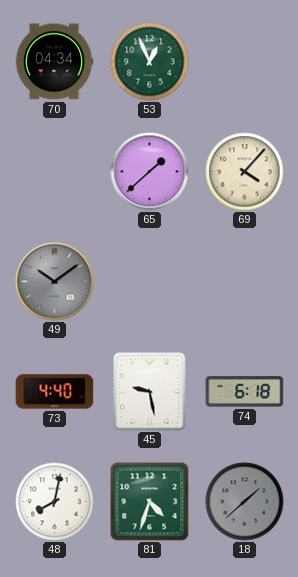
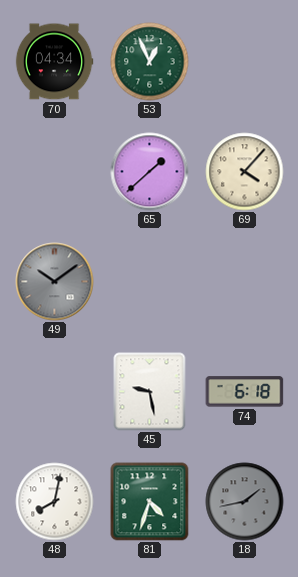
73: 4:40 -> none
18: 1:38 -> 1:43
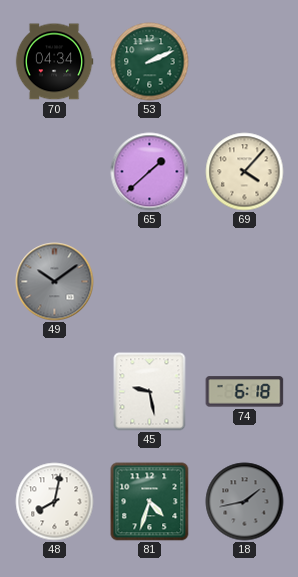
53: 12:56 -> 2:11
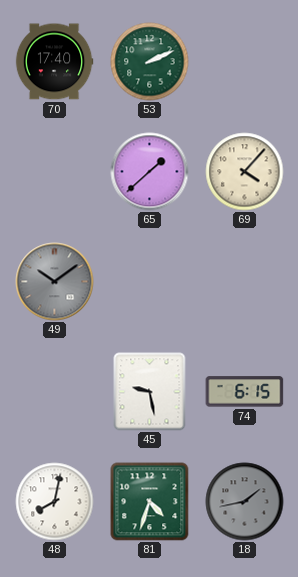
70: 04:34 -> 17:40
74: 6:18 -> 6:15
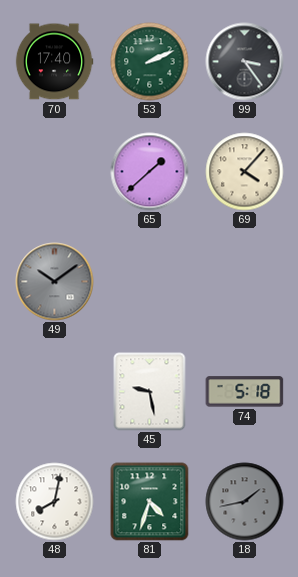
99: none -> 3:24
74: 6:15 -> 5:18
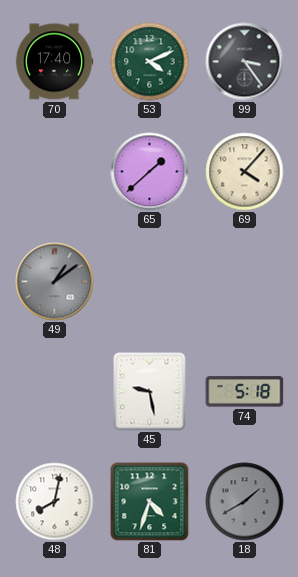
53: 2:11 -> 4:11
49: 10:09 -> 1:09
18: 1:43 -> 1:40
